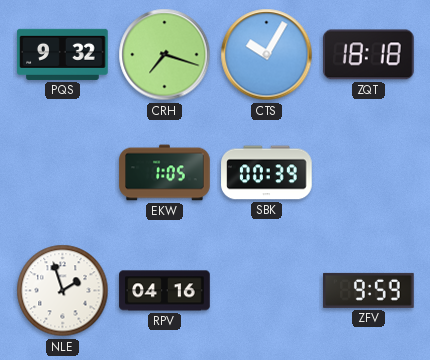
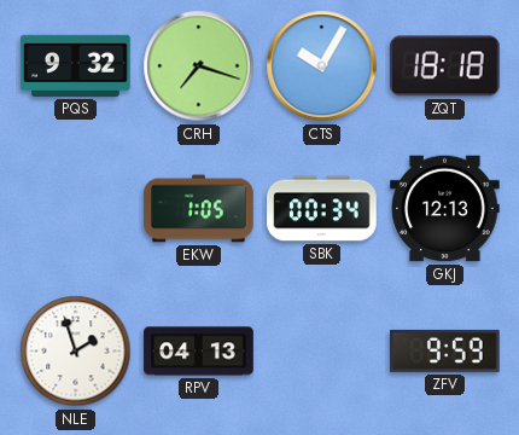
SBK: 00:39 -> 00:34
GKJ: none -> 12:13
RPV: 04:16 -> 04:13
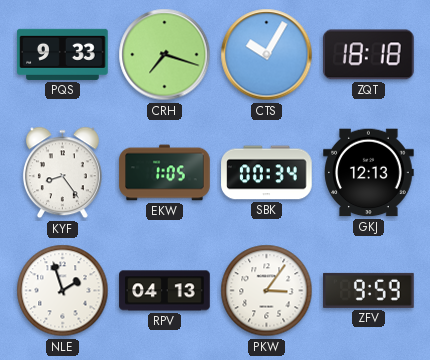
PQS: 9:32 -> 9:33
KYF: none -> 8:24
PKW: none -> 3:06
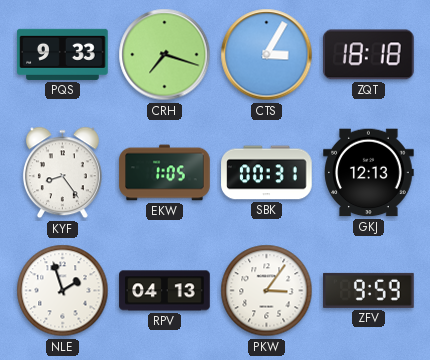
CTS: 10:05 -> 3:05
SBK: 00:34 -> 00:31
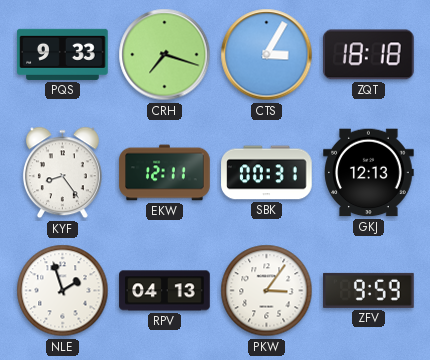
EKW: 1:05 -> 12:11
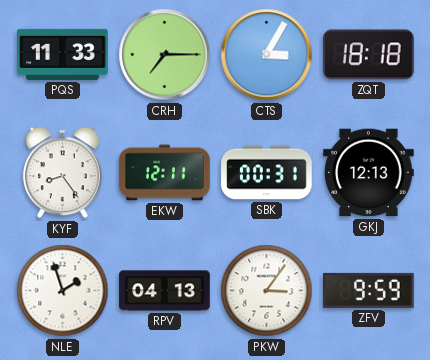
PQS: 9:33 -> 11:33
CRH: 7:18 -> 7:15
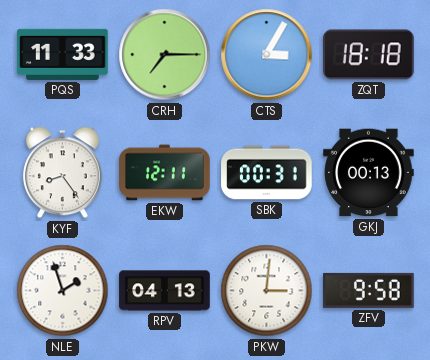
GKJ: 12:13 -> 00:13
PKW: 3:06 -> 3:01
ZFV: 9:59 -> 9:58
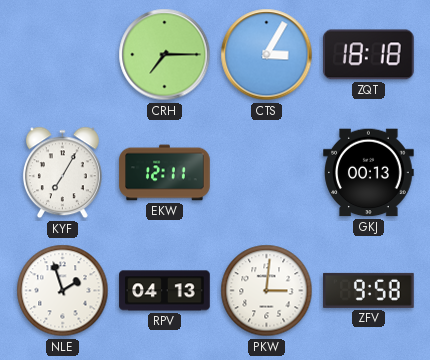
PQS: 11:33 -> none
KYF: 8:24 -> 7:05
SBK: 00:31 -> none
